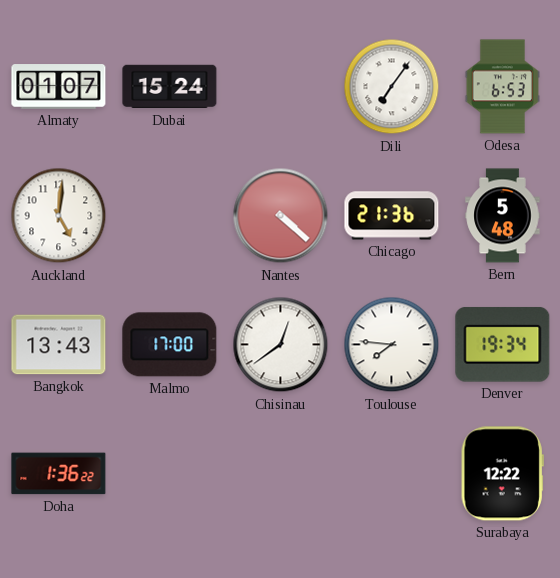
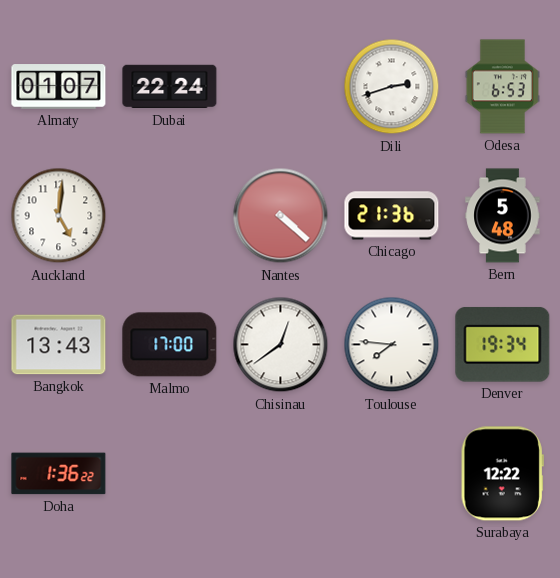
Dubai: 15:24 -> 22:24
Dili: 7:06 -> 2:42
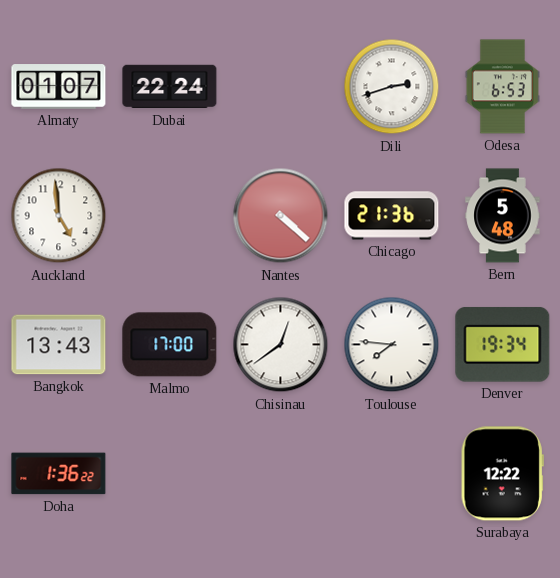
Auckland: 5:01 -> 4:59
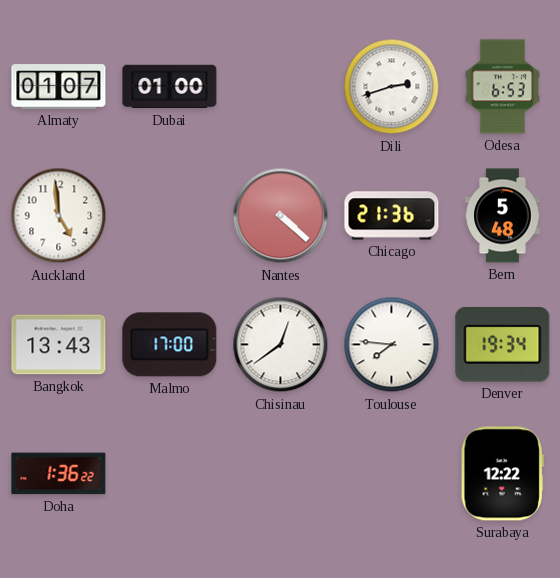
Dubai: 22:24 -> 01:00
